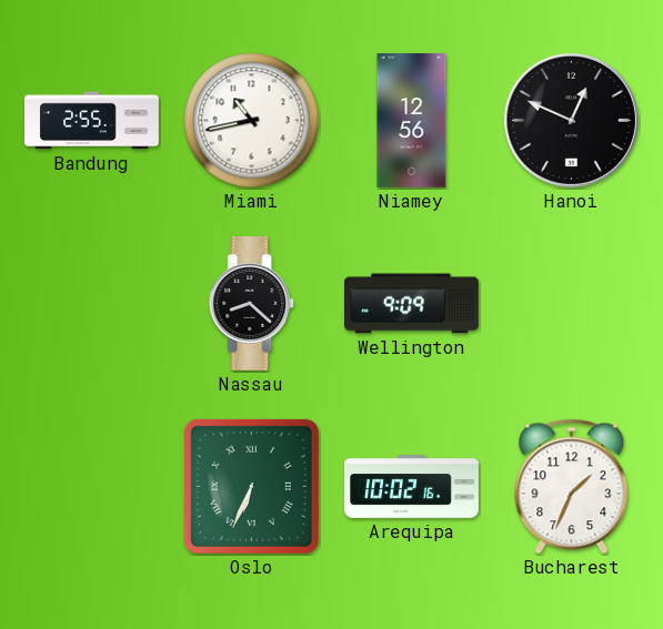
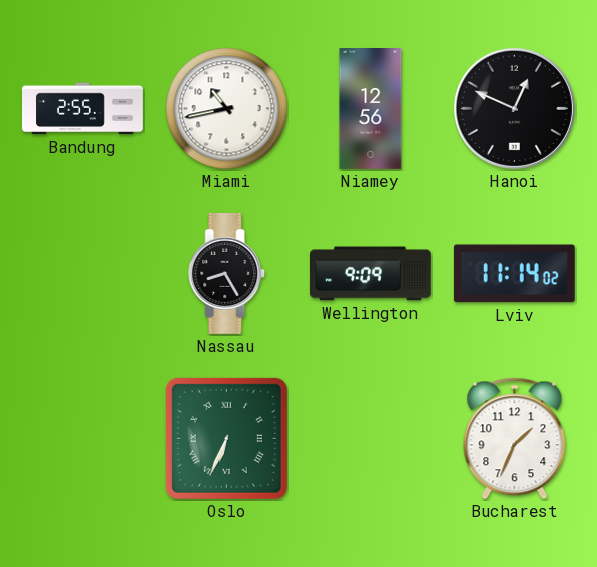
Nassau: 8:22 -> 8:25
Lviv: none -> 11:14
Arequipa: 10:02 -> none
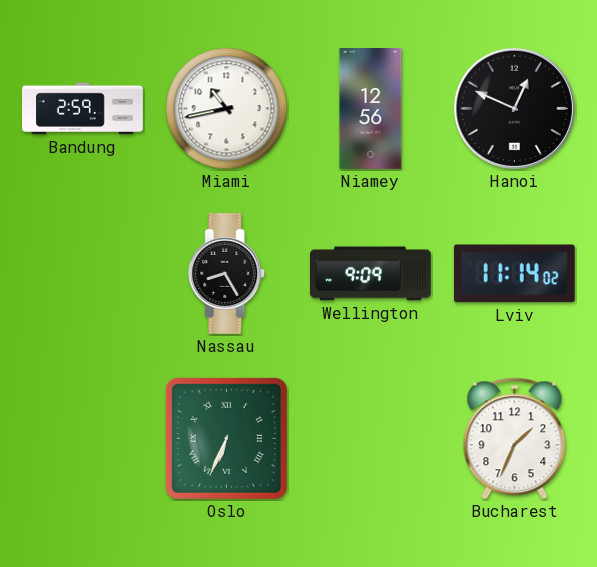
Bandung: 2:55 -> 2:59
